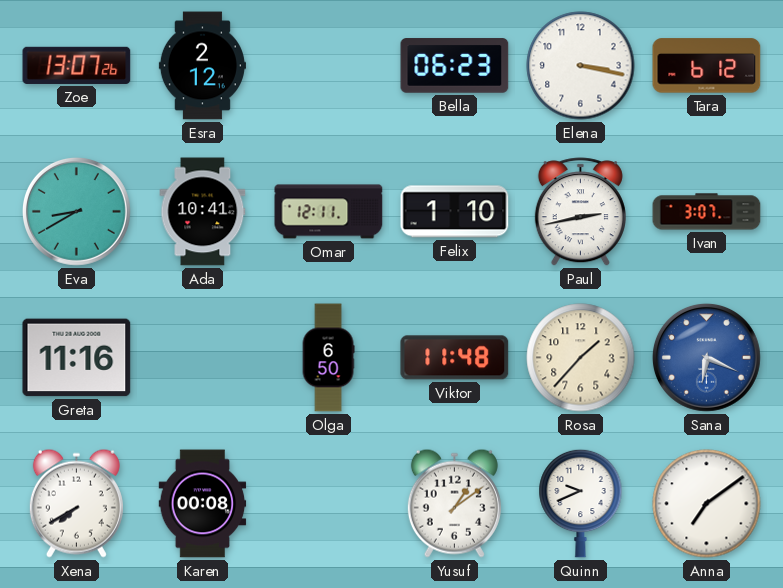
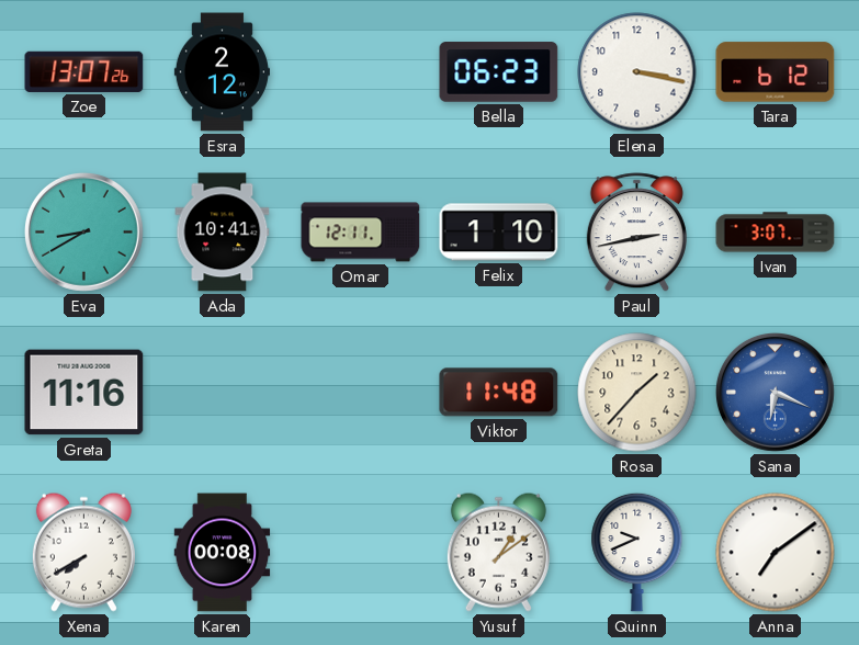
Olga: 6:50 -> none
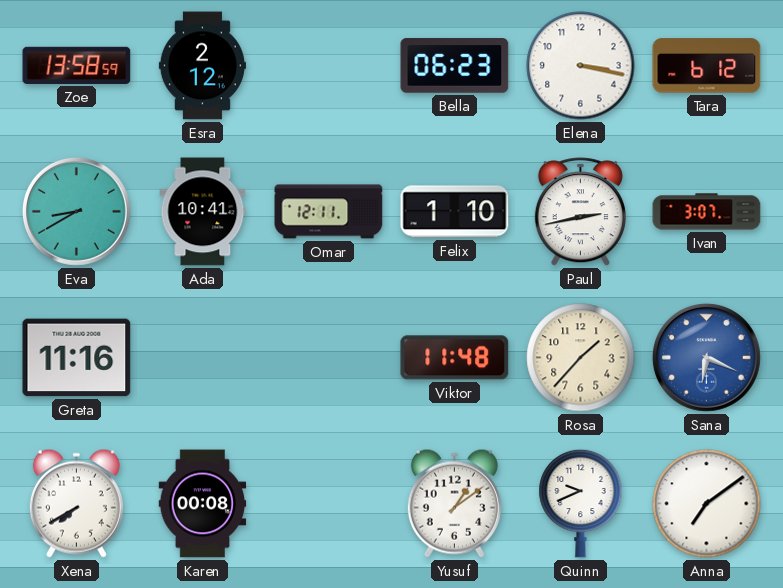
Zoe: 13:07 -> 13:58
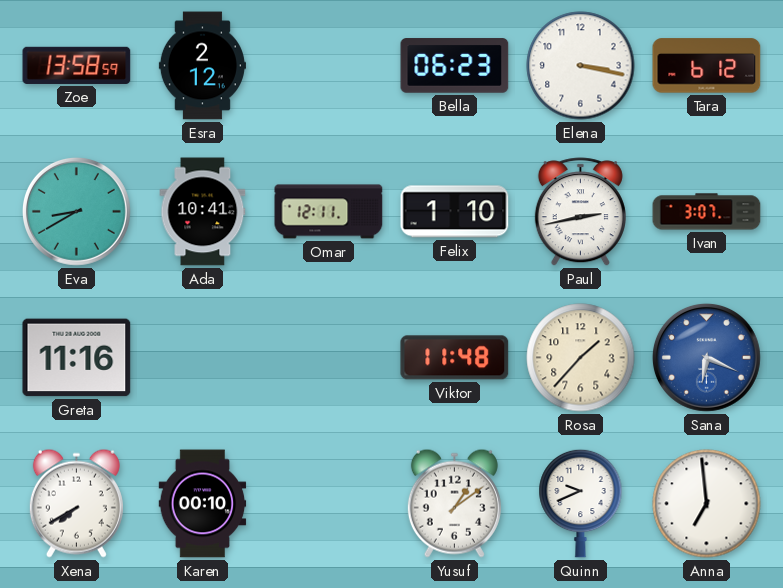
Karen: 00:08 -> 00:10
Anna: 7:09 -> 6:59
